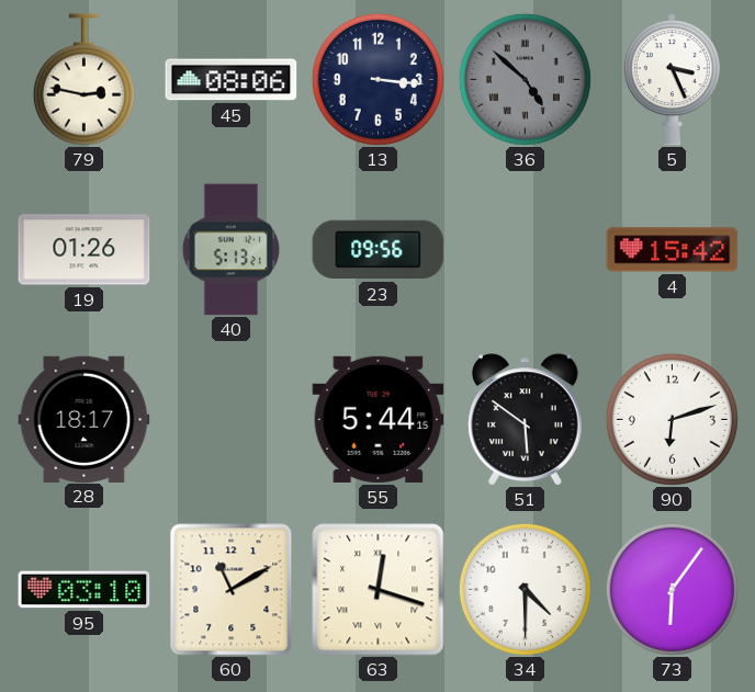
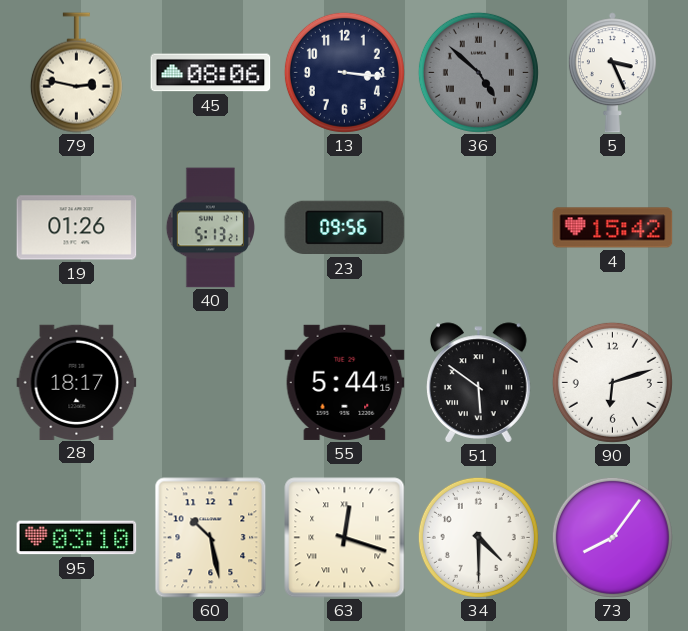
60: 11:10 -> 10:28
73: 6:06 -> 8:06
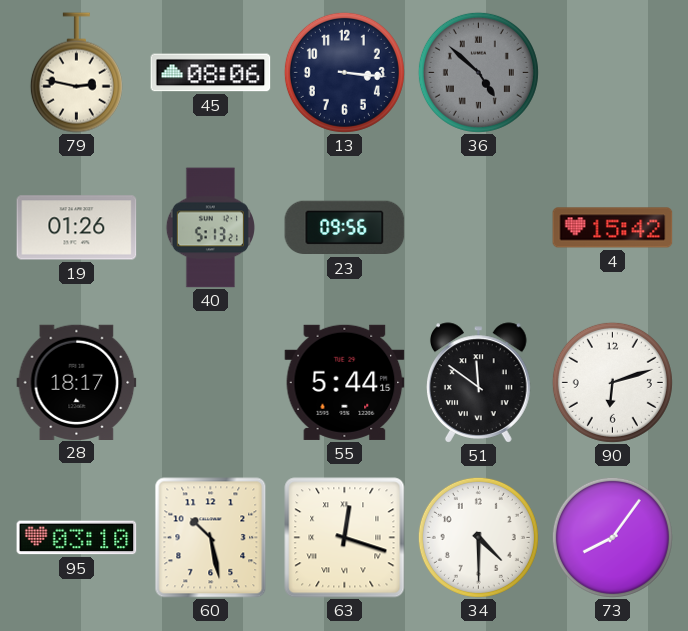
5: 3:26 -> none
51: 5:51 -> 11:51
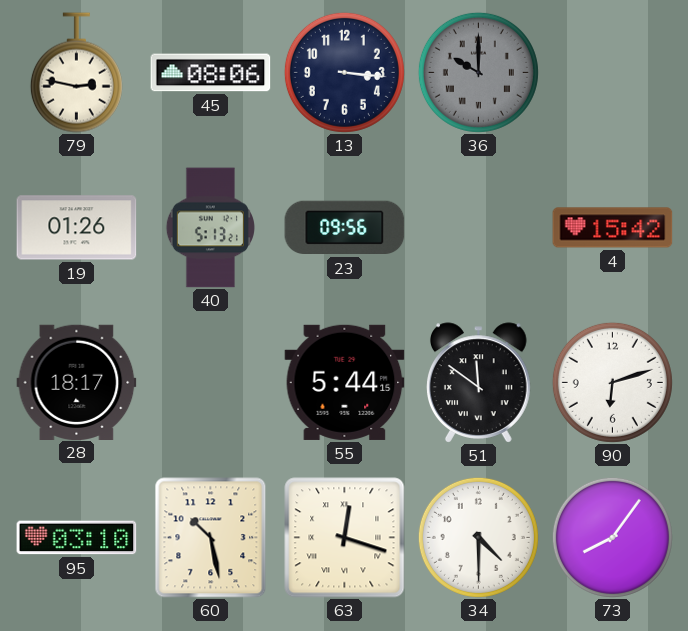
36: 4:52 -> 10:00
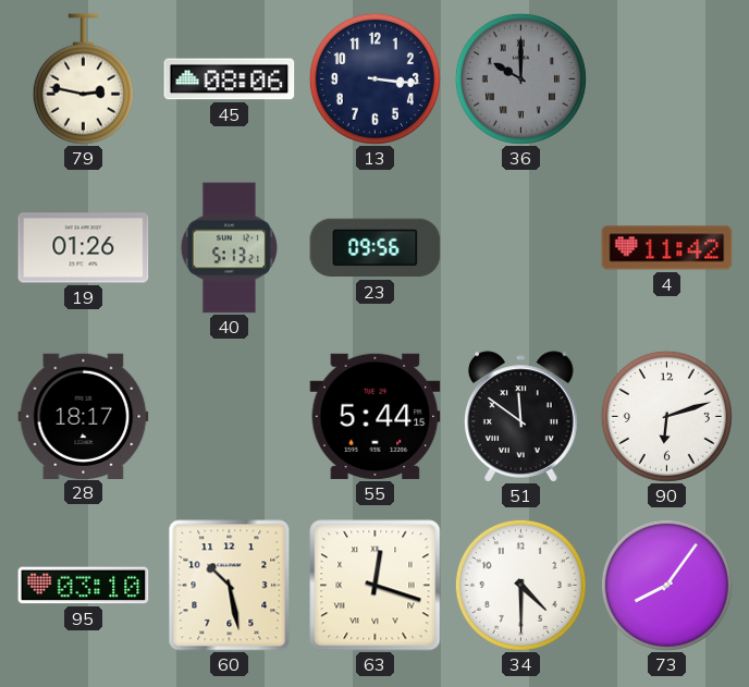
4: 15:42 -> 11:42
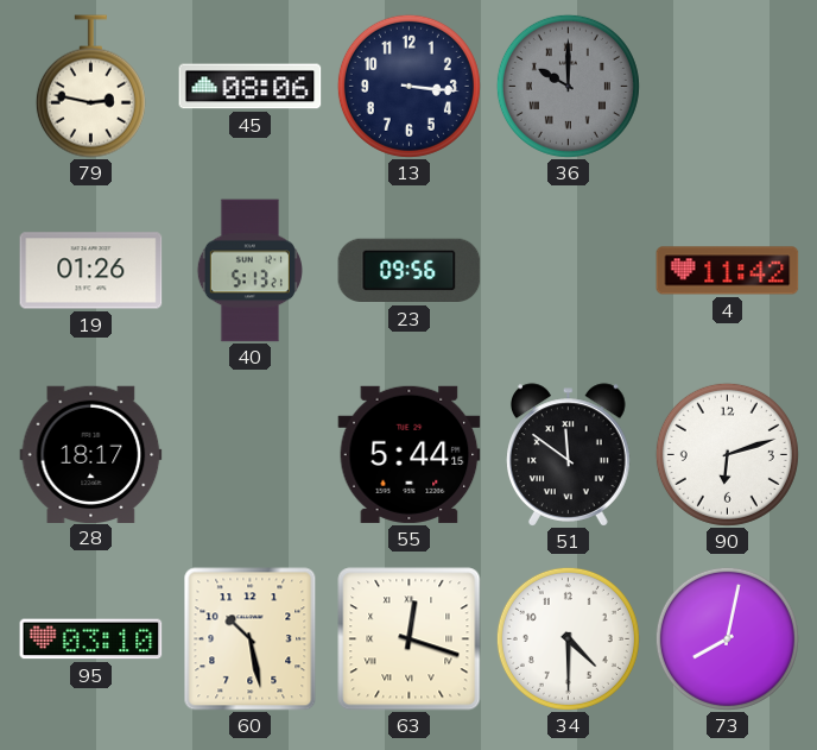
73: 8:06 -> 8:02
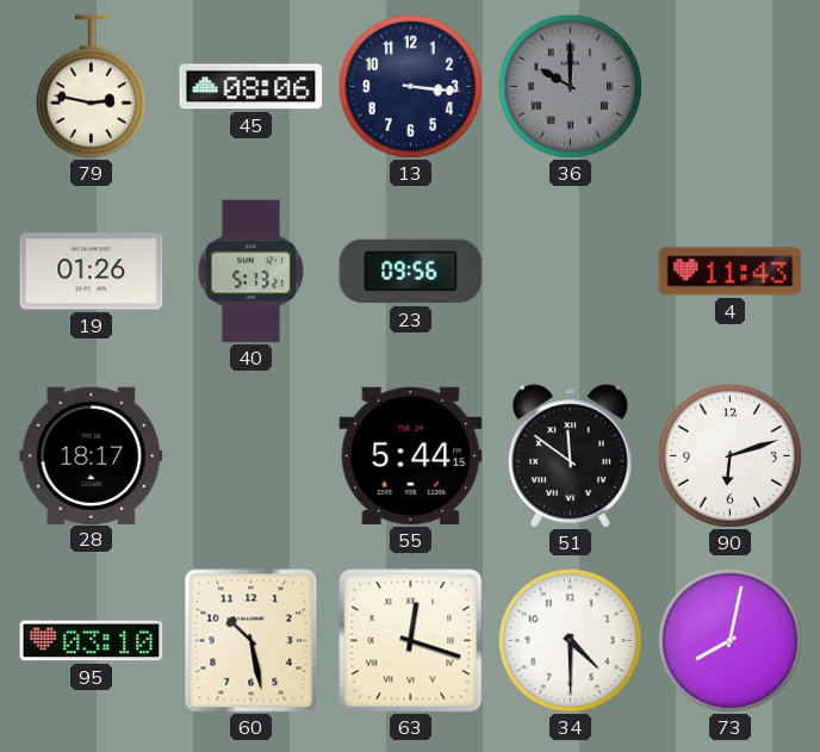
4: 11:42 -> 11:43
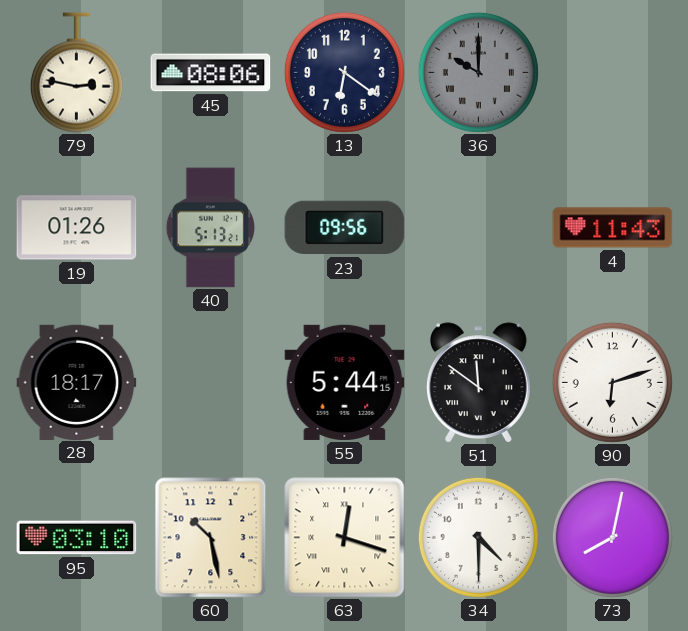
13: 3:16 -> 6:21
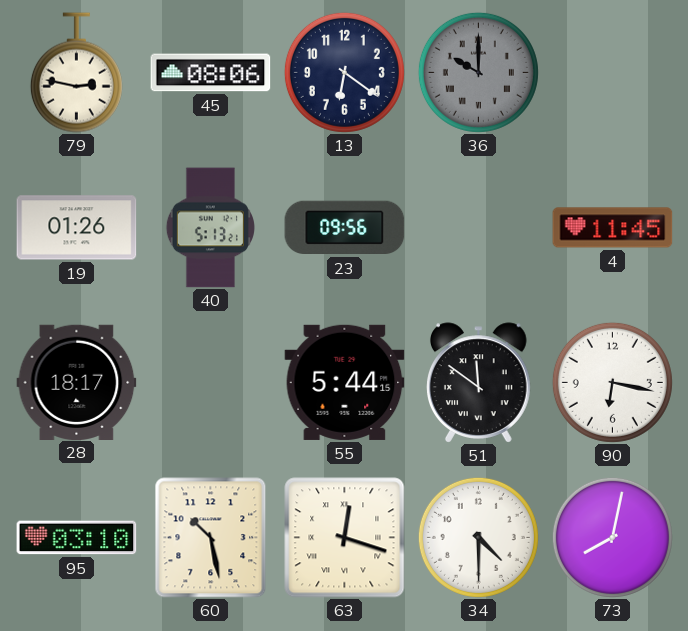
4: 11:43 -> 11:45
90: 6:12 -> 6:17
